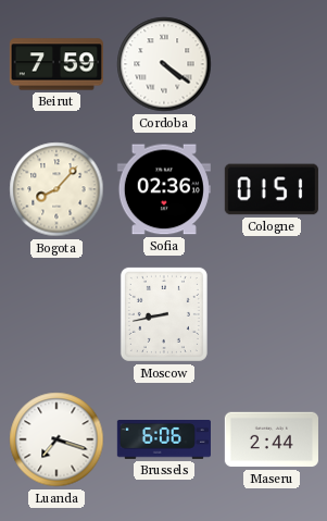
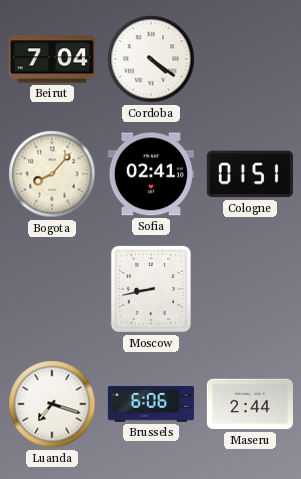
Beirut: 7:59 -> 7:04
Sofia: 02:36 -> 02:41
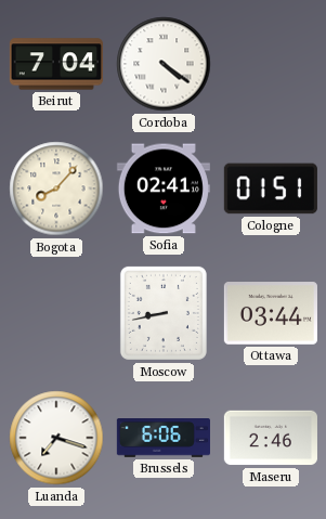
Ottawa: none -> 03:44
Maseru: 2:44 -> 2:46
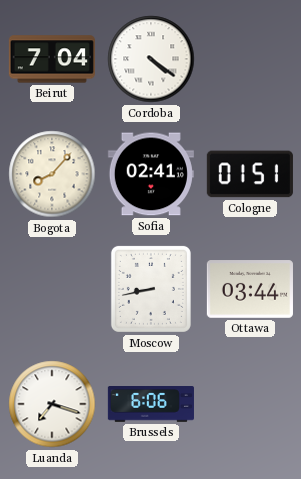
Maseru: 2:46 -> none
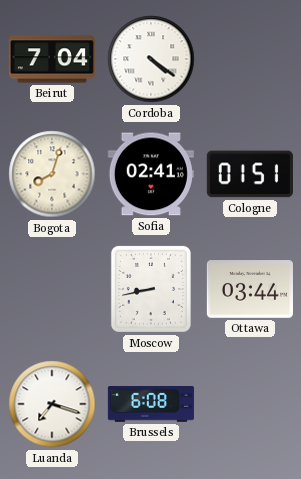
Bogota: 8:07 -> 8:03
Brussels: 6:06 -> 6:08
